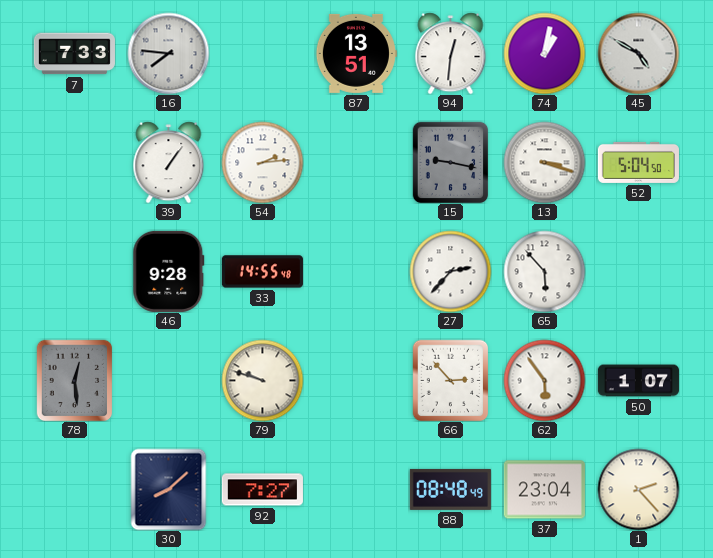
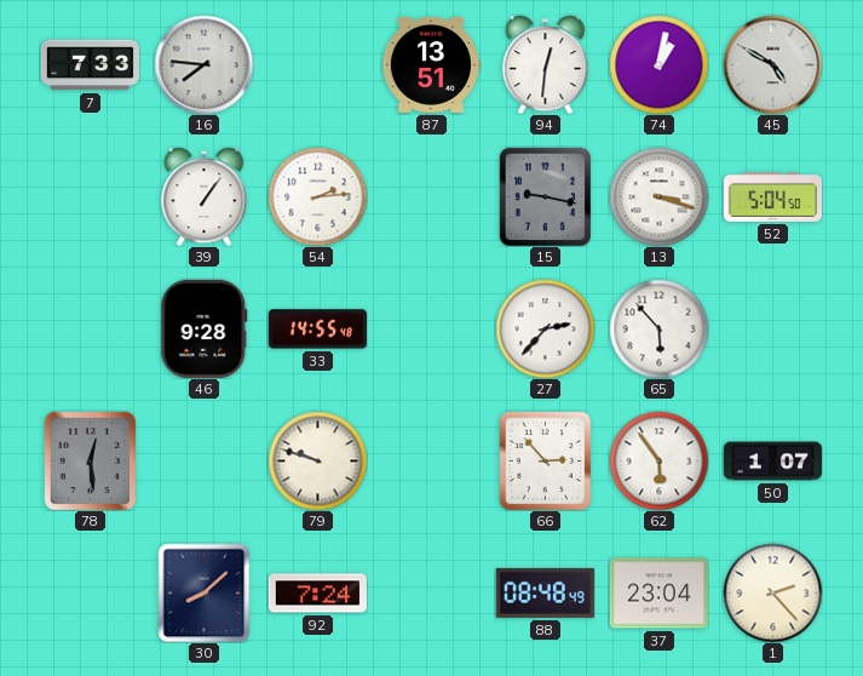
92: 7:27 -> 7:24
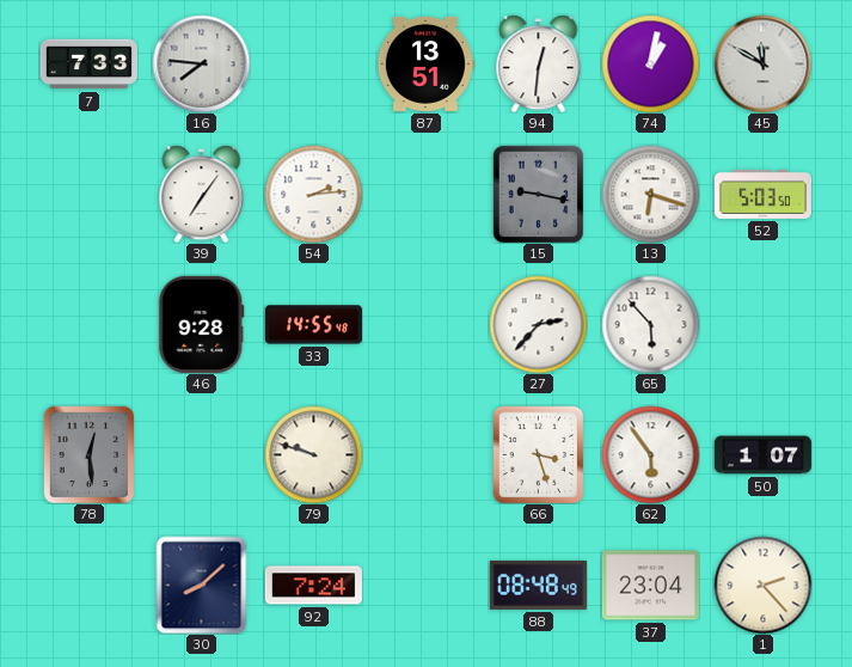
45: 4:50 -> 11:50
39: 1:06 -> 7:06
13: 3:18 -> 6:18
52: 5:04 -> 5:03
66: 2:53 -> 3:27
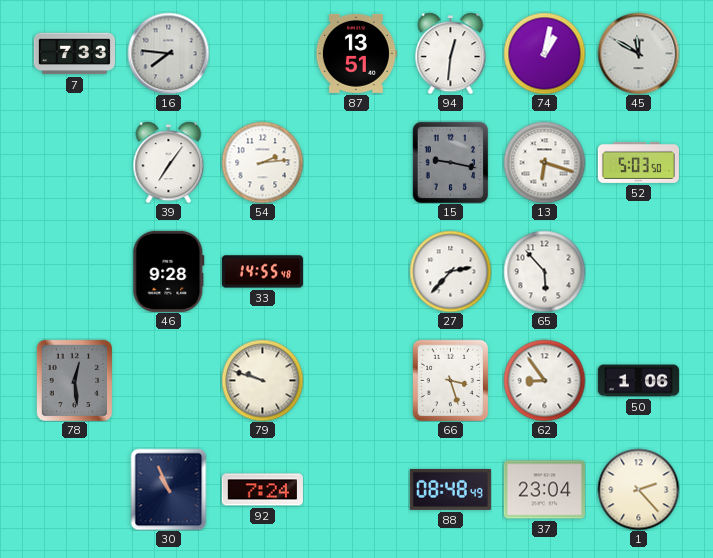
62: 5:54 -> 8:54
50: 1:07 -> 1:06
30: 8:08 -> 10:56
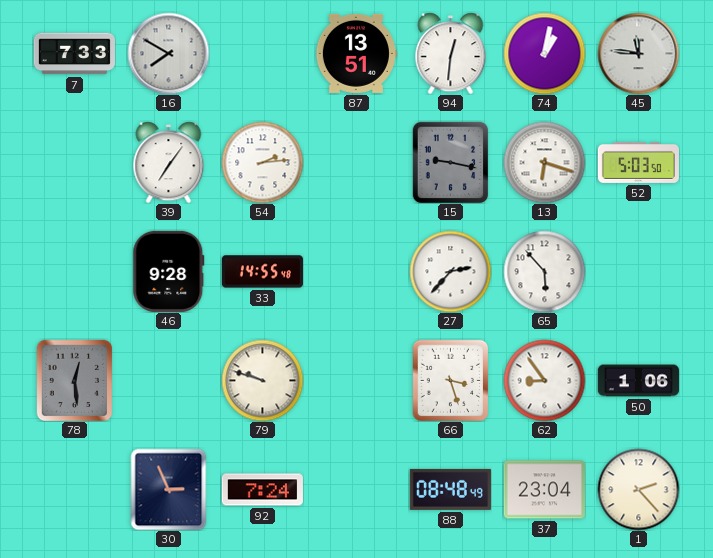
16: 7:46 -> 7:50
45: 11:50 -> 11:46
30: 10:56 -> 2:56
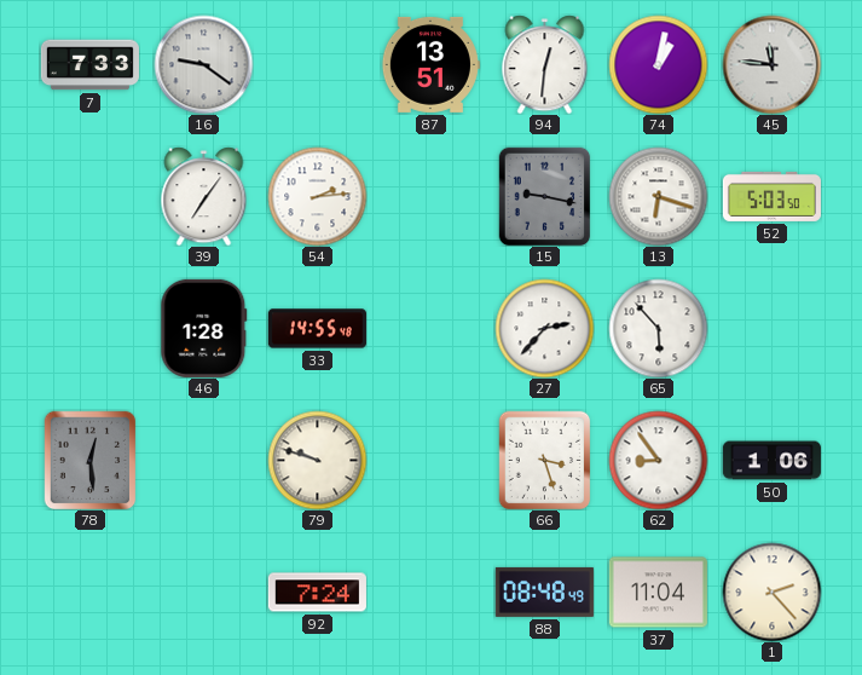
16: 7:50 -> 9:21
46: 9:28 -> 1:28
30: 2:56 -> none
37: 23:04 -> 11:04
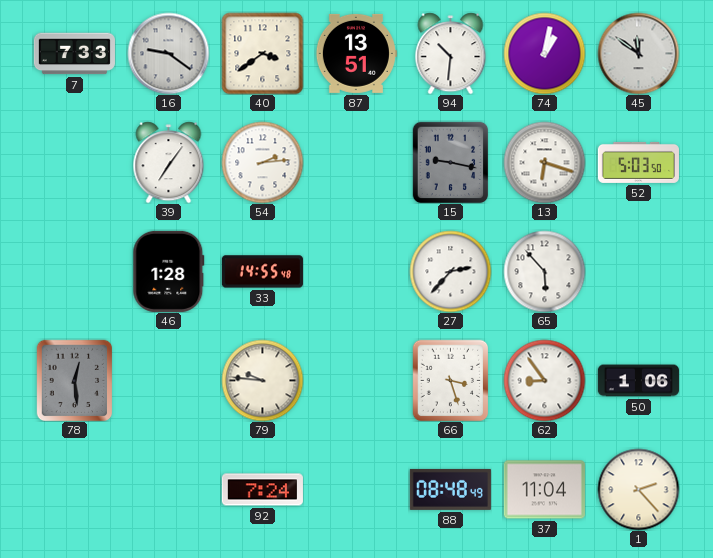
40: none -> 3:39
94: 12:31 -> 10:31
45: 11:46 -> 11:51
79: 9:48 -> 9:46
